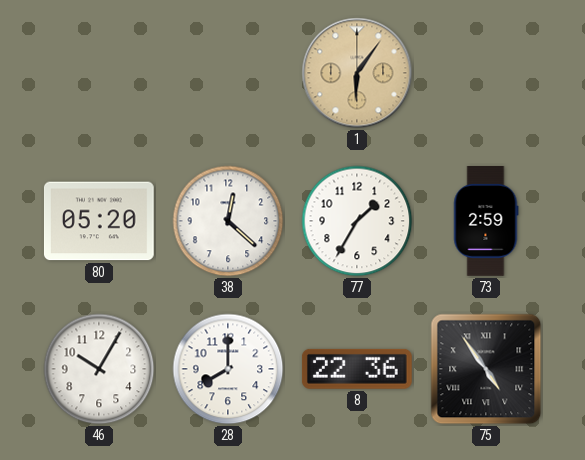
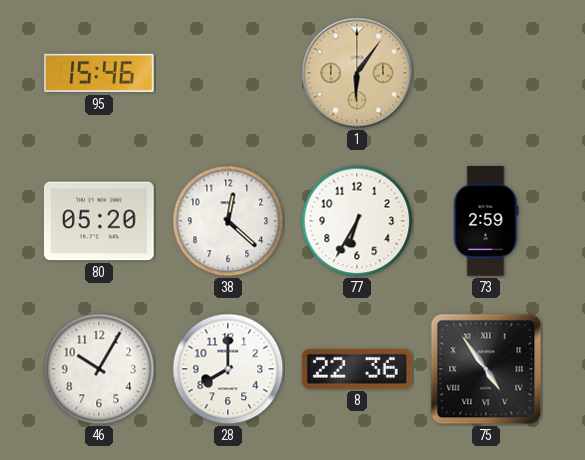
95: none -> 15:46
77: 1:35 -> 6:35
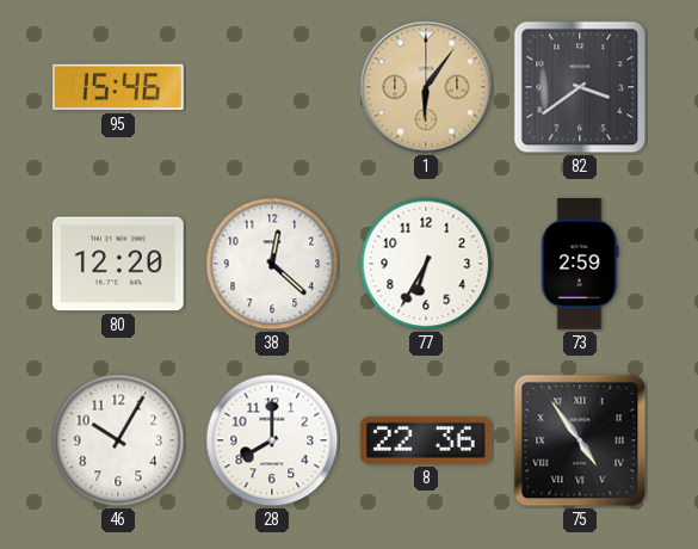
82: none -> 3:39
80: 05:20 -> 12:20
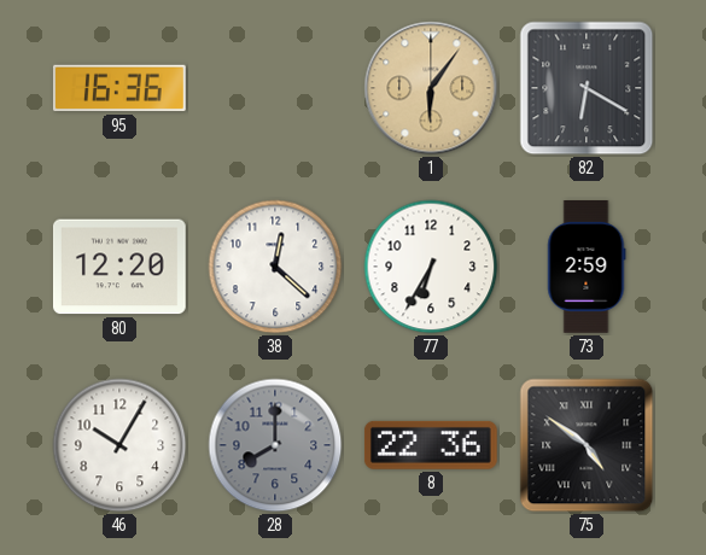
95: 15:46 -> 16:36
82: 3:39 -> 6:20
28 dial: white -> grey
75: 4:54 -> 4:51
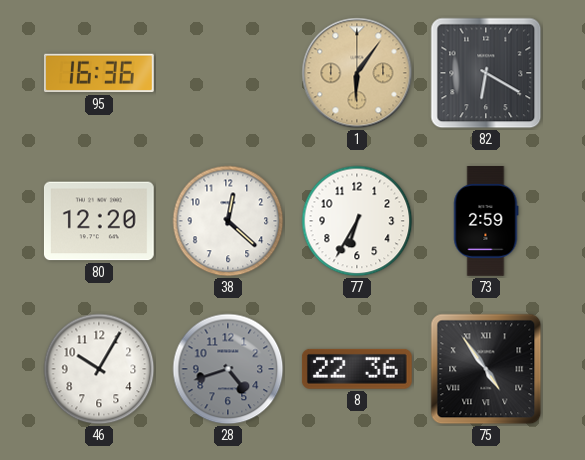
28: 8:00 -> 4:42
75: 4:51 -> 4:54
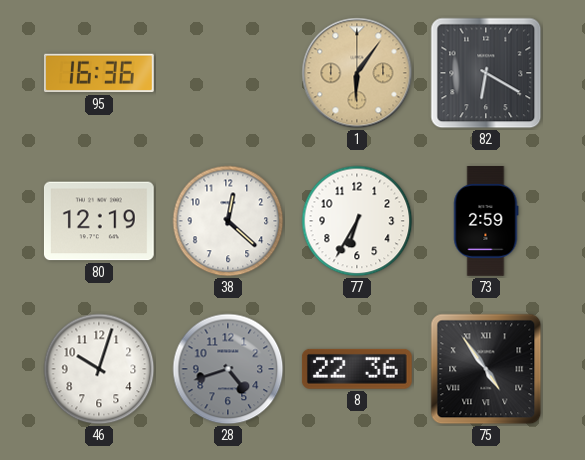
80: 12:20 -> 12:19
46: 10:05 -> 10:03
